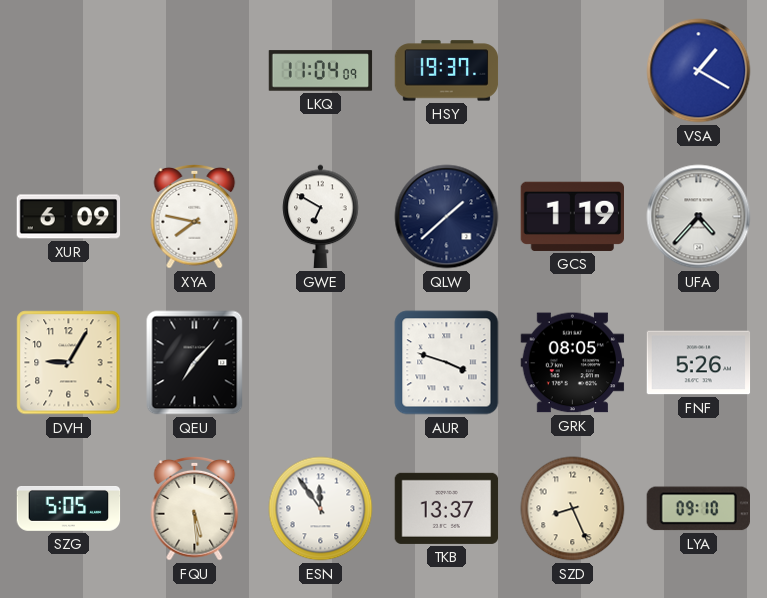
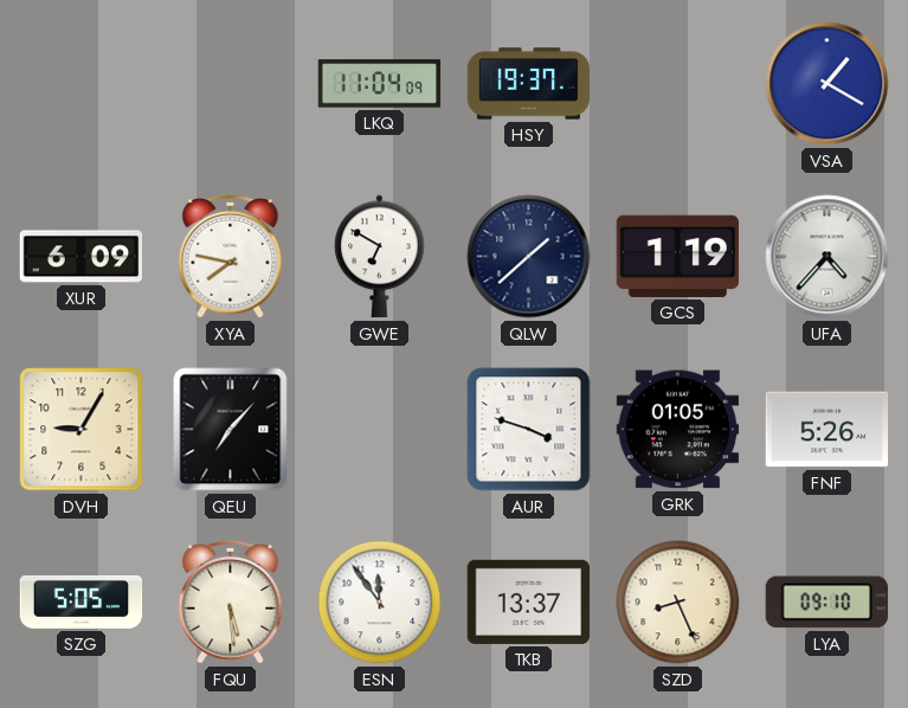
GRK: 08:05 -> 01:05
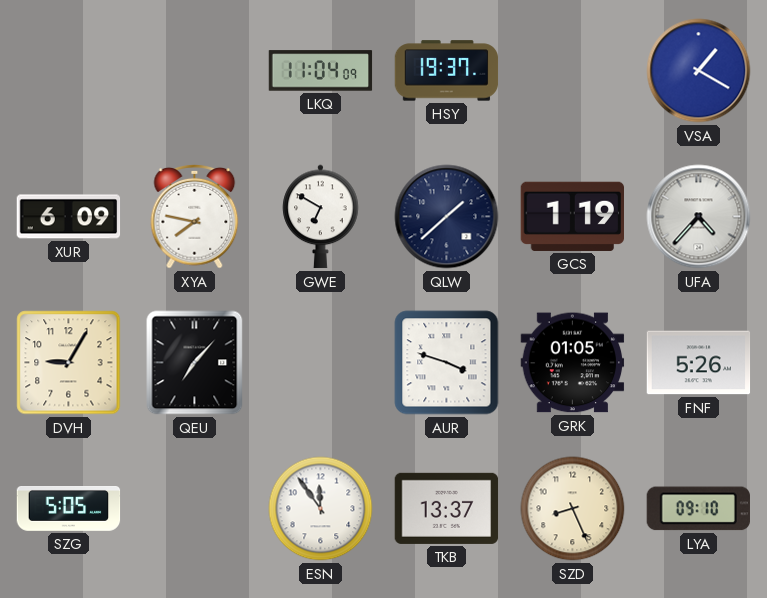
FQU: 5:29 -> none
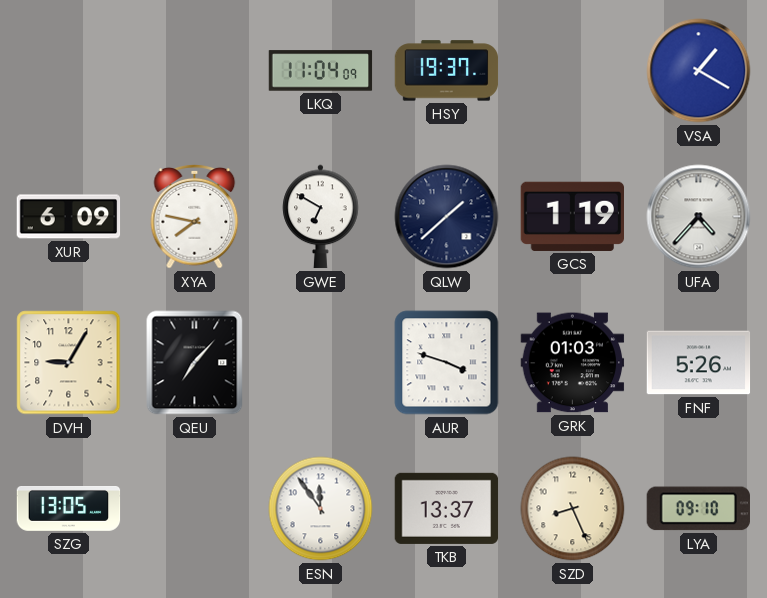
GRK: 01:05 -> 01:03
SZG: 5:05 -> 13:05
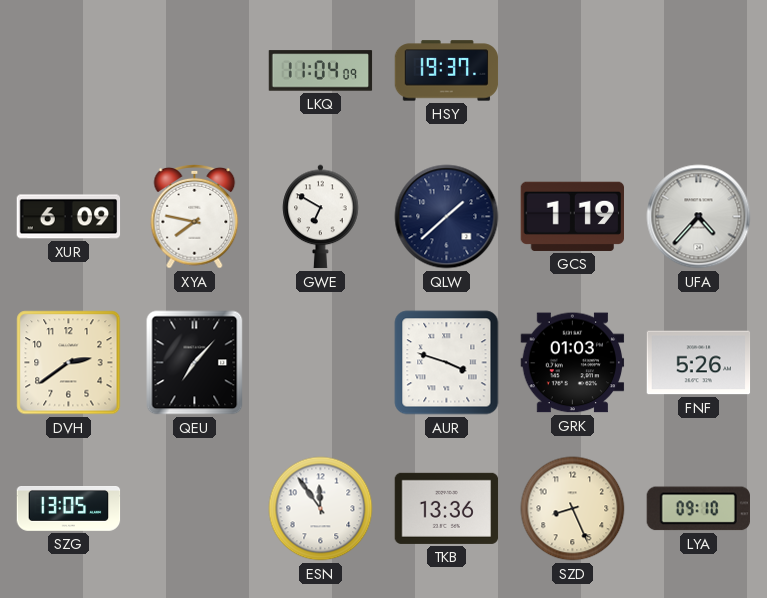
VSA: 1:20 -> none
DVH: 9:05 -> 2:39
TKB: 13:37 -> 13:36
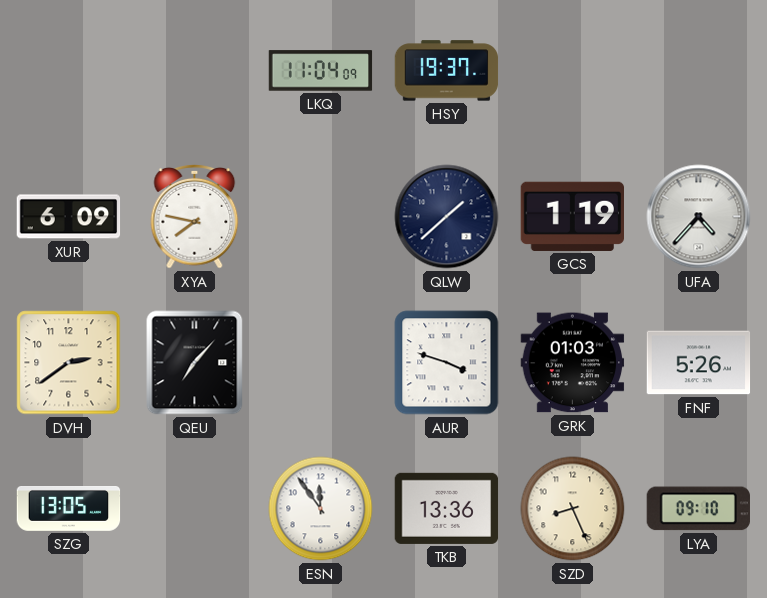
GWE: 6:50 -> none
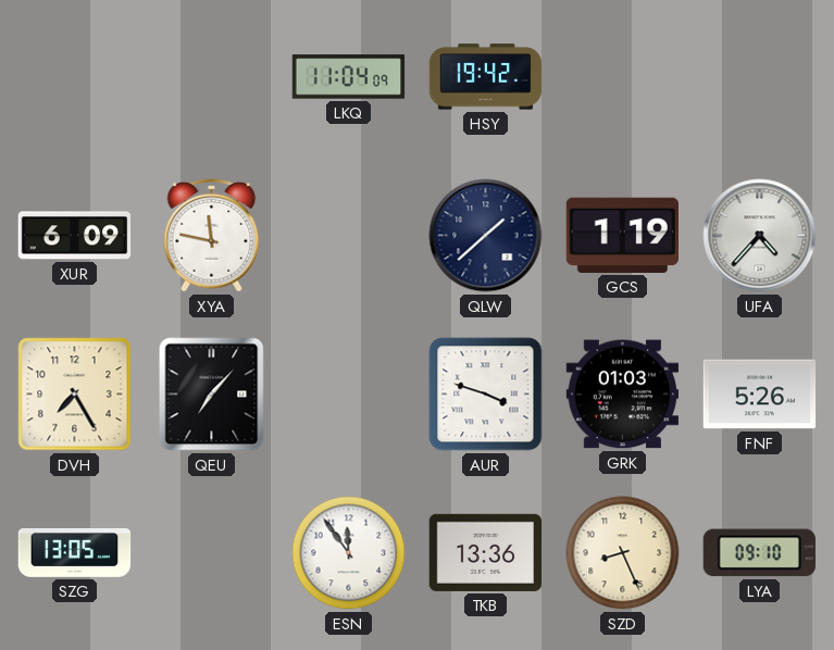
HSY: 19:37 -> 19:42
XYA: 7:47 -> 11:47
DVH: 2:39 -> 7:25
